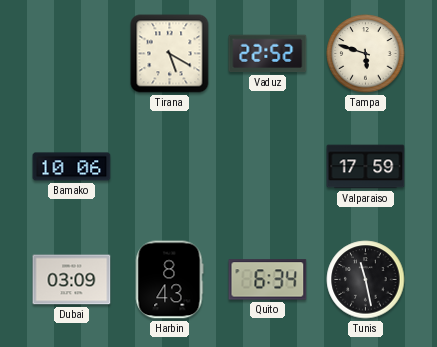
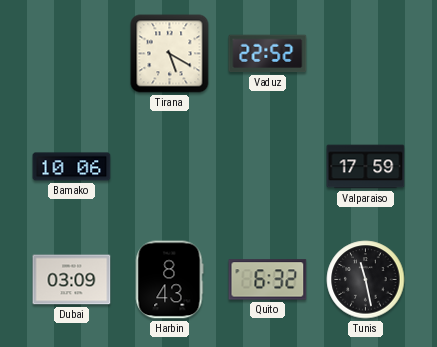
Tampa: 5:48 -> none
Quito: 6:34 -> 6:32
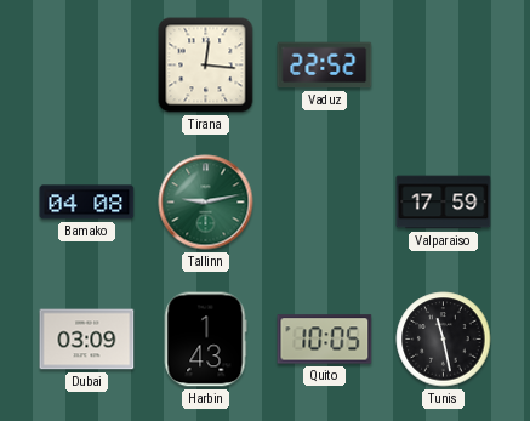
Tirana: 5:20 -> 12:16
Bamako: 10:06 -> 04:08
Tallinn: none -> 9:13
Harbin: 8:43 -> 1:43
Quito: 6:32 -> 10:05
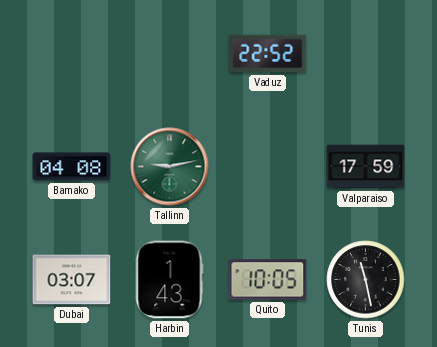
Tirana: 12:16 -> none
Dubai: 03:09 -> 03:07
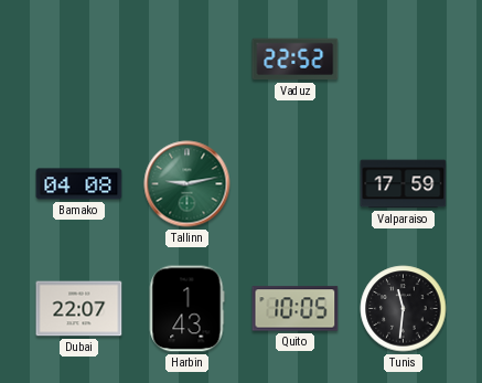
Dubai: 03:07 -> 22:07
Tunis: 11:28 -> 11:31
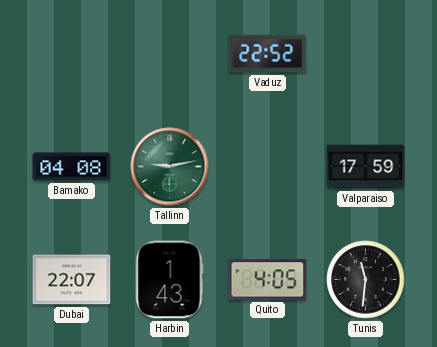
Quito: 10:05 -> 4:05
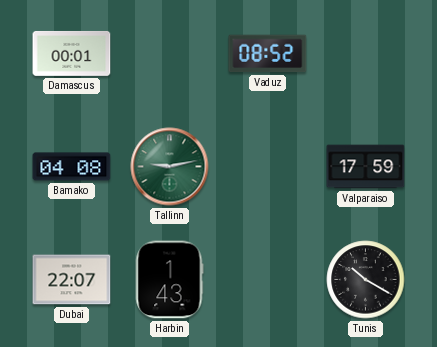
Damascus: none -> 00:01
Vaduz: 22:52 -> 08:52
Quito: 4:05 -> none
Tunis: 11:31 -> 10:20
